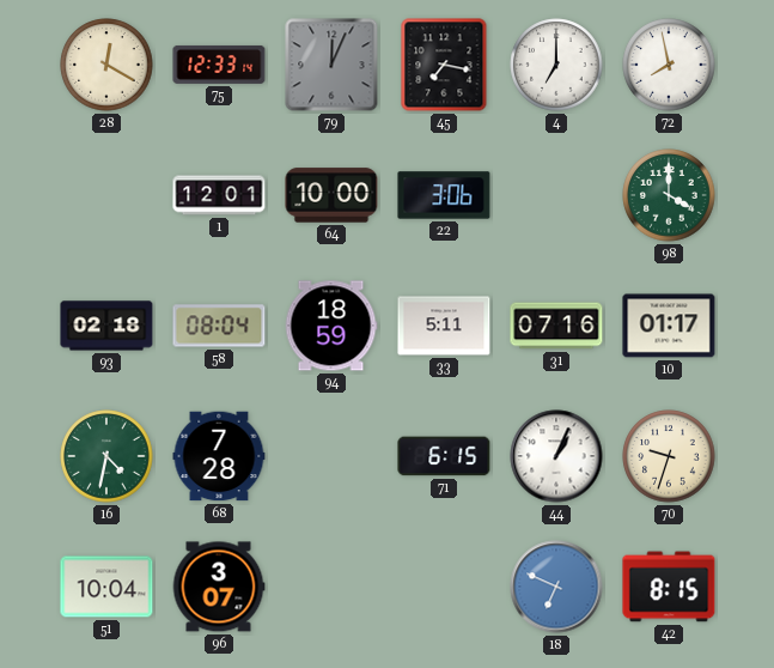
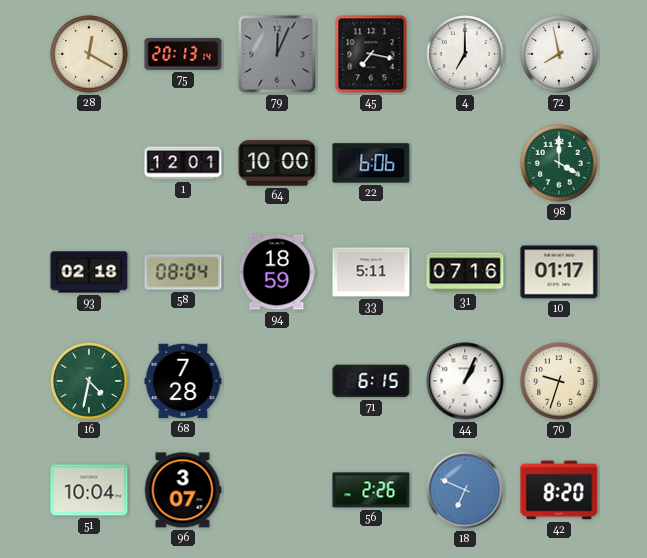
75: 12:33 -> 20:13
22: 3:06 -> 6:06
56: none -> 2:26
42: 8:15 -> 8:20
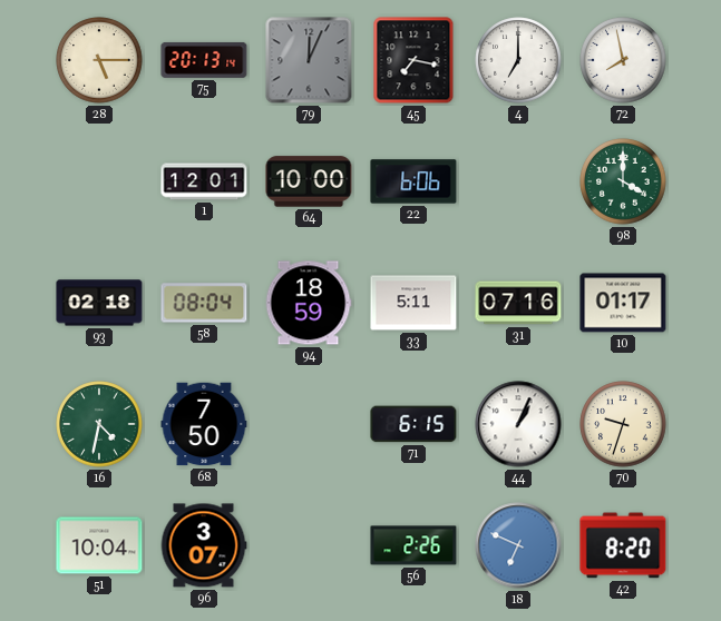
28: 12:20 -> 5:15
68: 7:28 -> 7:50
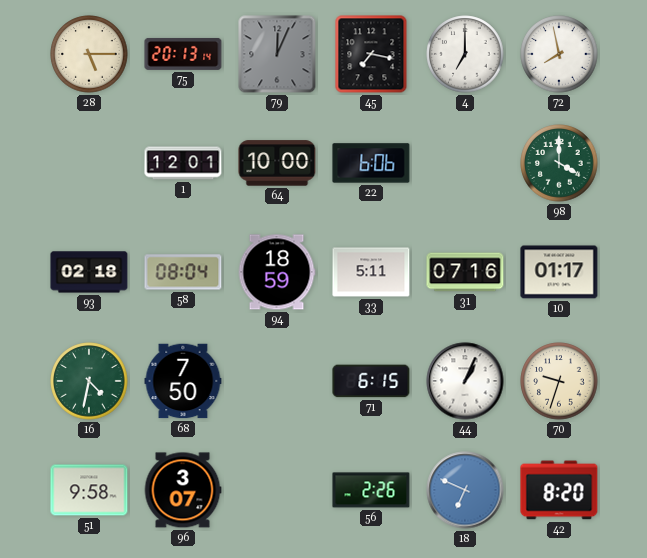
51: 10:04 -> 9:58
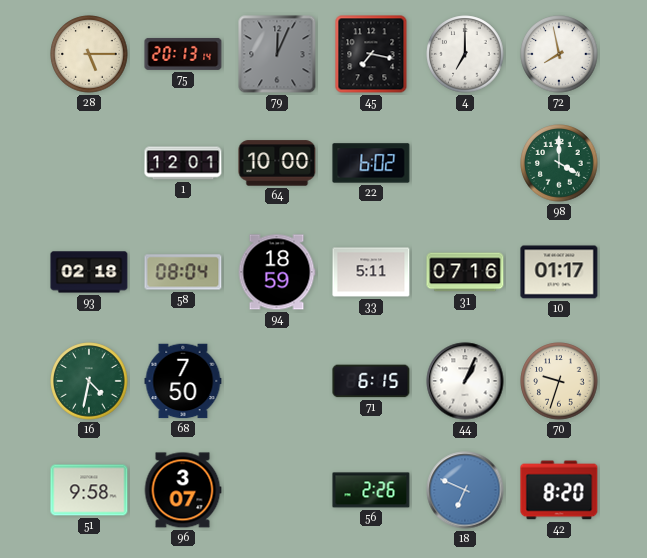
22: 6:06 -> 6:02
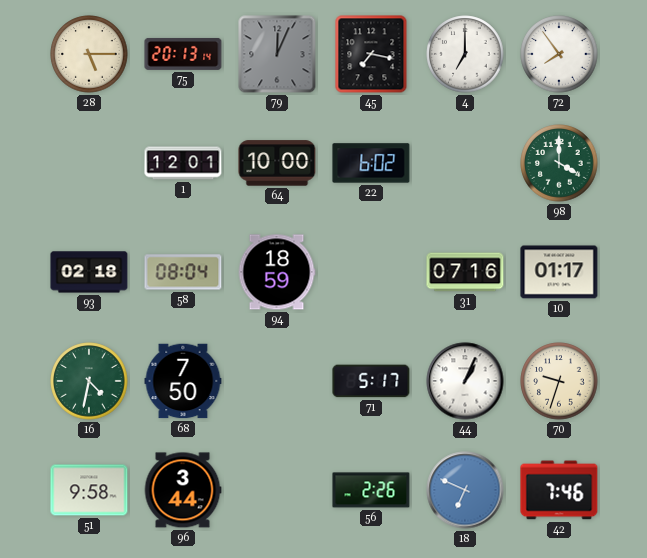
72: 7:58 -> 7:54
33: 5:11 -> none
71: 6:15 -> 5:17
96: 3:07 -> 3:44
42: 8:20 -> 7:46
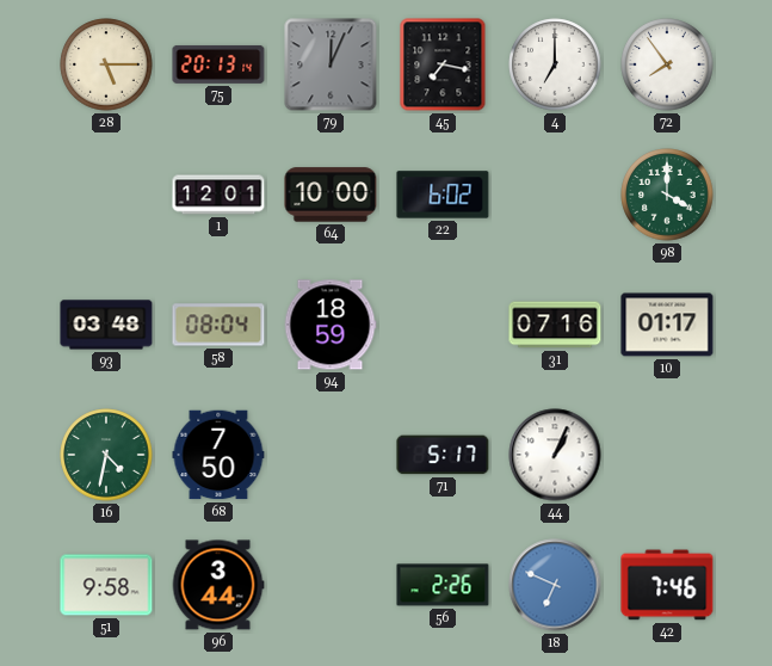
93: 02:18 -> 03:48
70: 9:33 -> none
